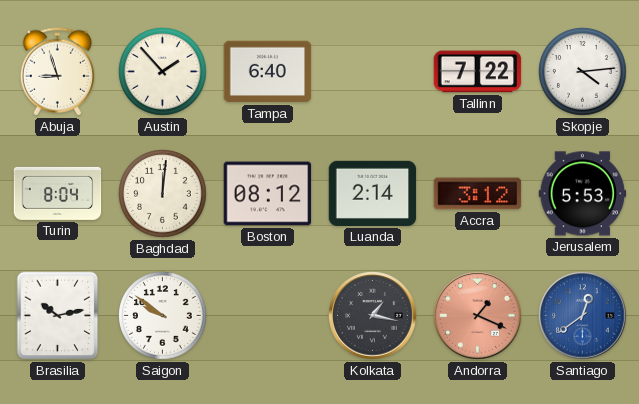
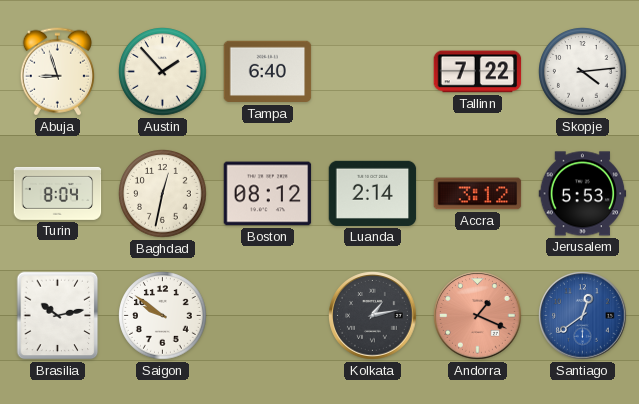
Baghdad: 12:01 -> 12:32
Kolkata: 1:17 -> 1:13
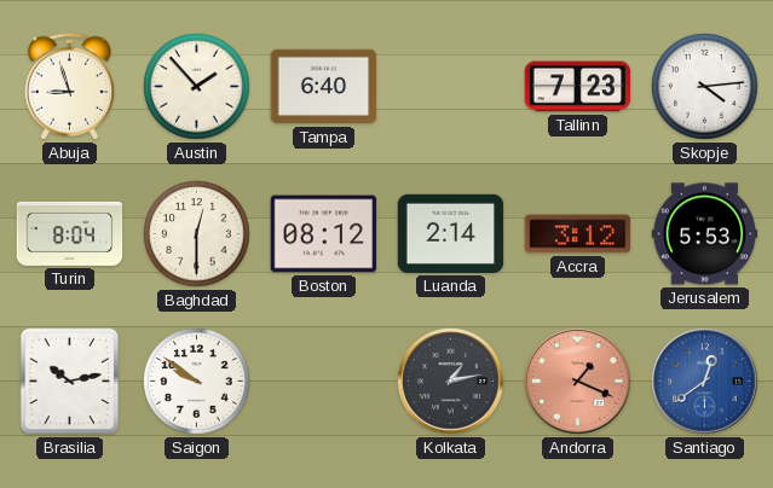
Tallinn: 7:22 -> 7:23
Baghdad: 12:32 -> 12:30
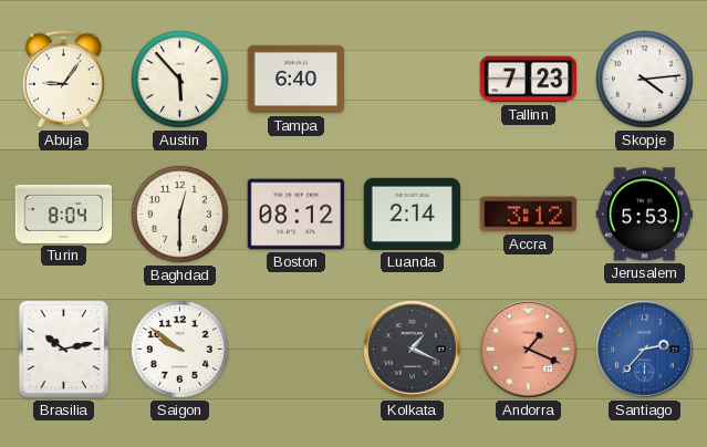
Abuja: 8:57 -> 9:06
Austin: 1:53 -> 5:53
Kolkata: 1:13 -> 1:19
Santiago: 12:39 -> 2:37
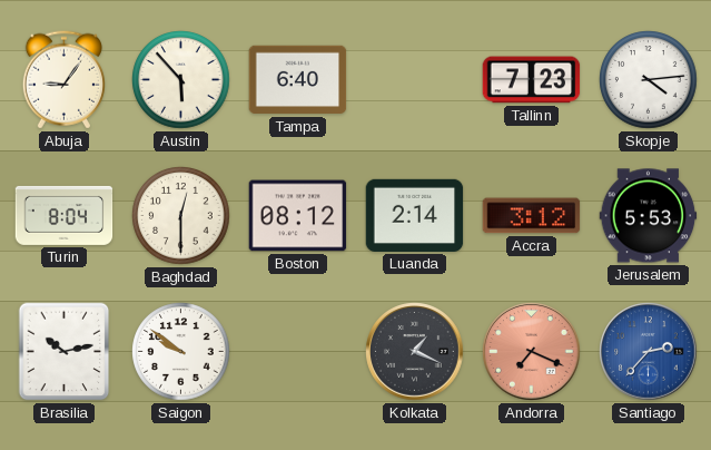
Andorra: 1:19 -> 7:19
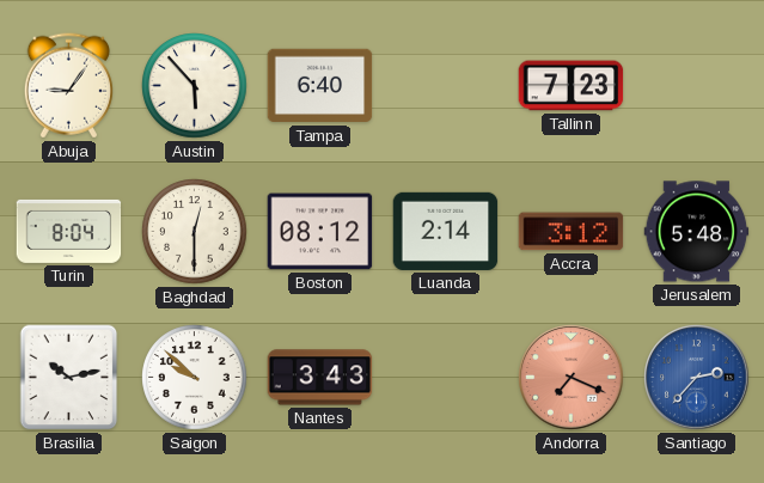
Skopje: 4:14 -> none
Jerusalem: 5:53 -> 5:48
Saigon: 9:51 -> 9:52
Nantes: none -> 3:43
Kolkata: 1:19 -> none
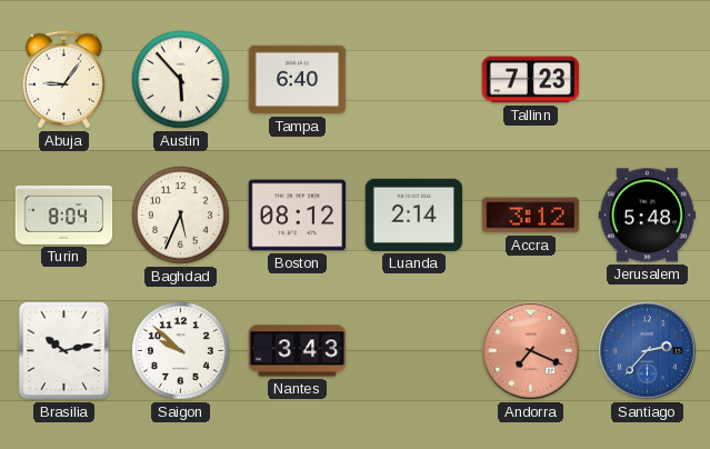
Baghdad: 12:30 -> 5:34
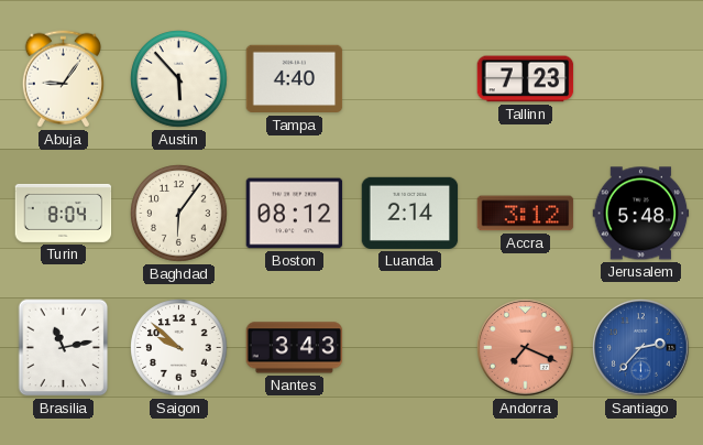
Tampa: 6:40 -> 4:40
Baghdad: 5:34 -> 6:06
Brasilia: 10:13 -> 11:13
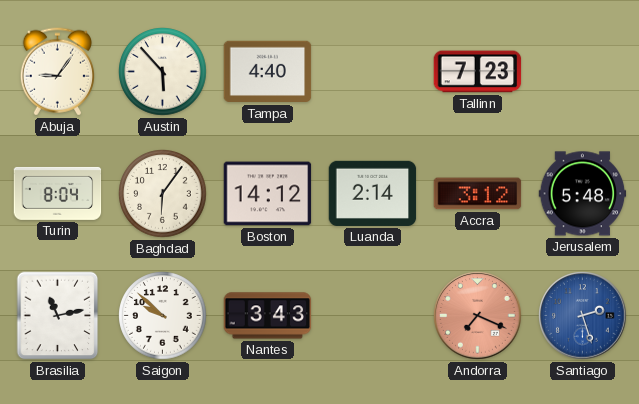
Boston: 08:12 -> 14:12
Santiago: 2:37 -> 2:27
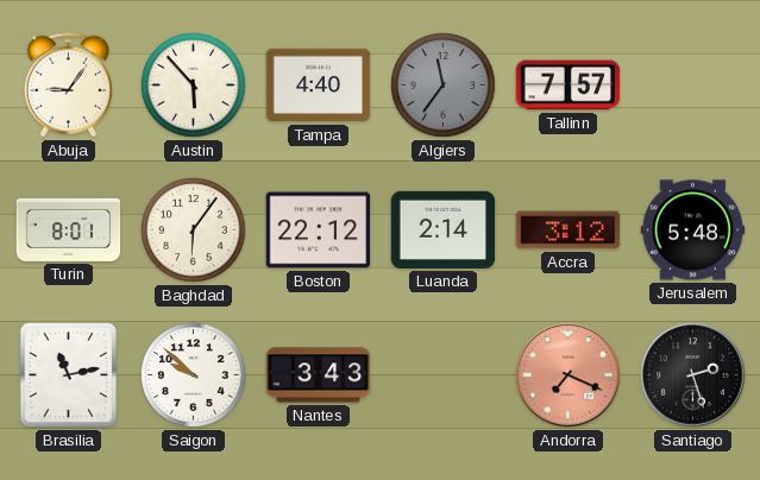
Algiers: none -> 11:36
Tallinn: 7:23 -> 7:57
Turin: 8:04 -> 8:01
Boston: 14:12 -> 22:12
Santiago dial: blue -> black
